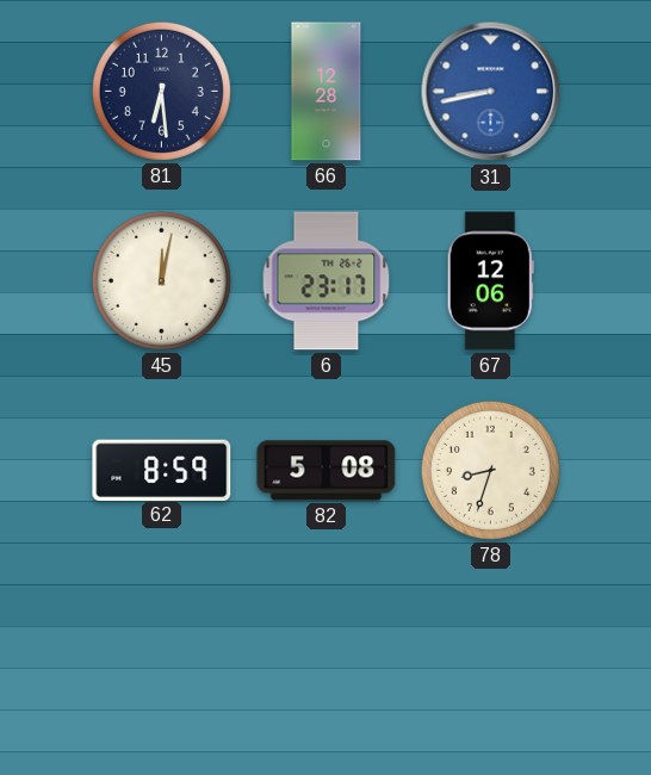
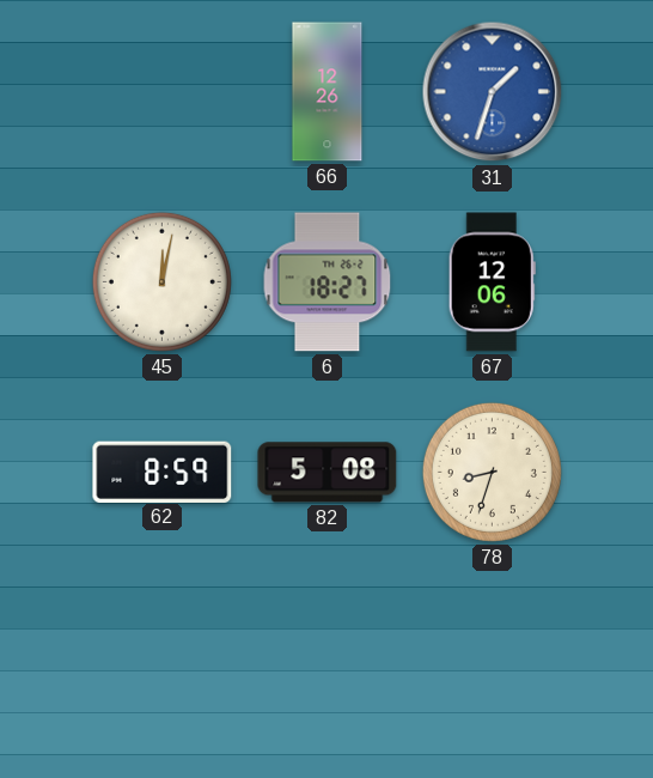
81: 6:29 -> none
66: 12:28 -> 12:26
31: 8:43 -> 1:33
6: 23:17 -> 18:27
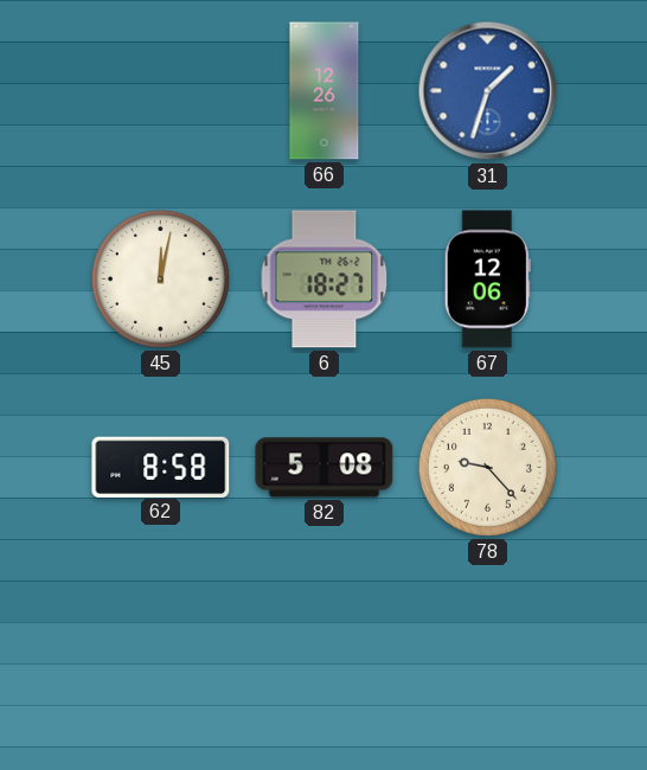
62: 8:59 -> 8:58
78: 8:33 -> 9:23
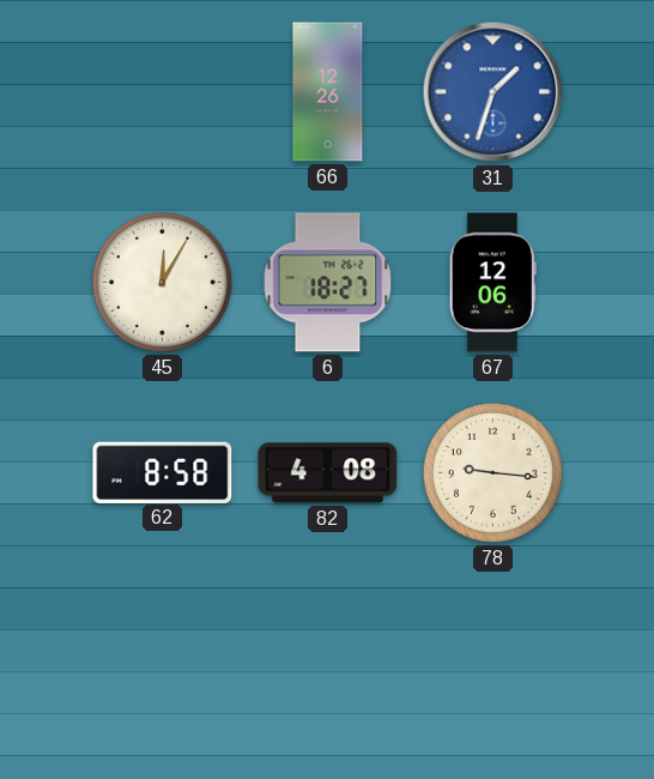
45: 12:02 -> 12:05
82: 5:08 -> 4:08
78: 9:23 -> 9:16
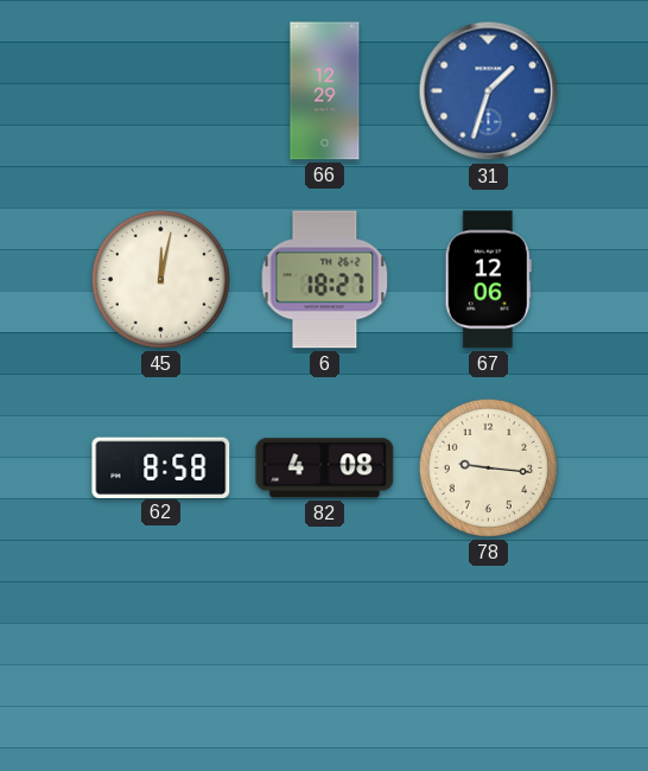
66: 12:26 -> 12:29
45: 12:05 -> 12:02
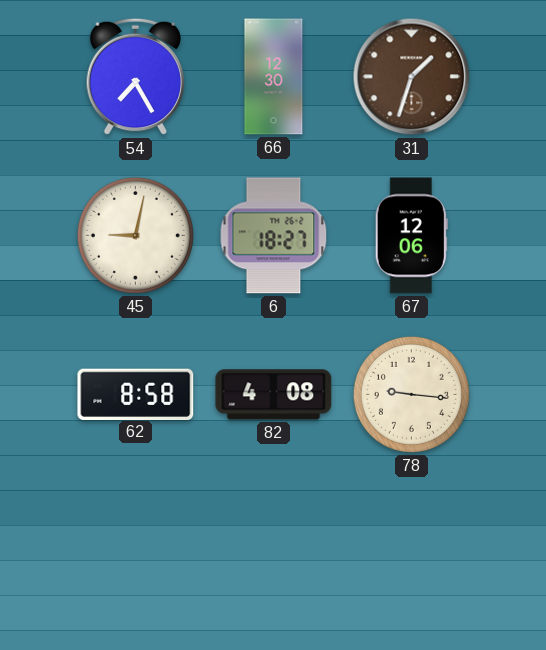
54: none -> 7:25
66: 12:29 -> 12:30
31 dial: blue -> brown
45: 12:02 -> 9:02
